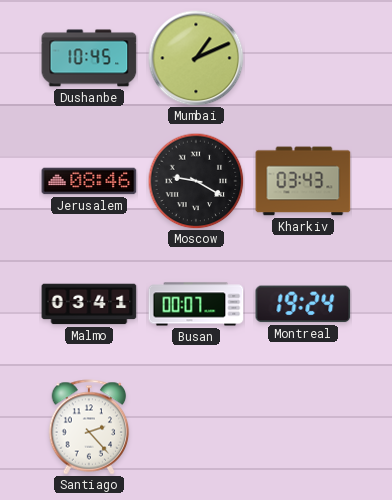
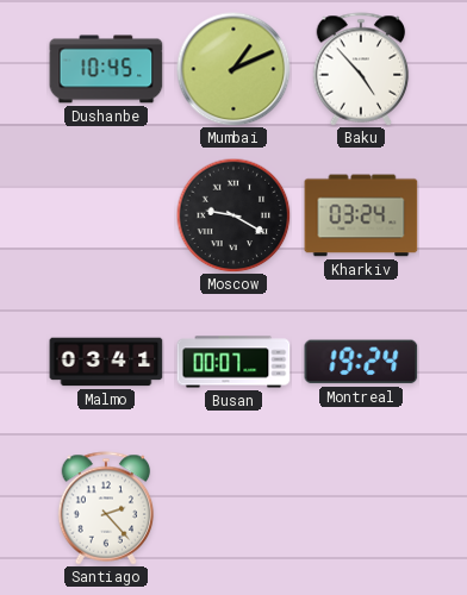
Baku: none -> 4:53
Jerusalem: 08:46 -> none
Kharkiv: 03:43 -> 03:24
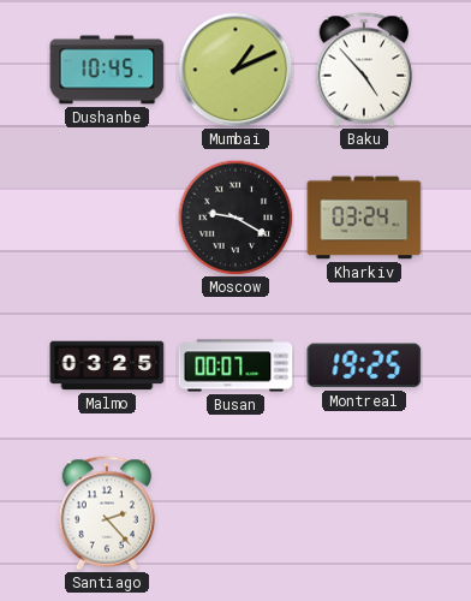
Malmo: 03:41 -> 03:25
Montreal: 19:24 -> 19:25
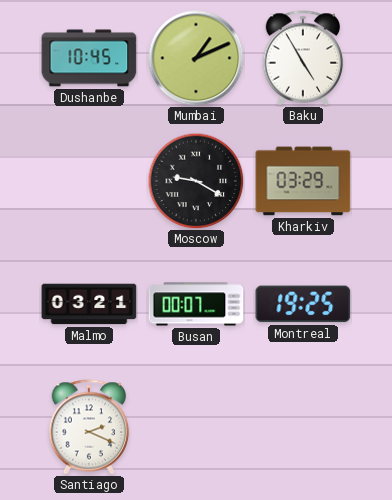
Baku: 4:53 -> 4:55
Kharkiv: 03:24 -> 03:29
Malmo: 03:25 -> 03:21
Santiago: 2:23 -> 2:19
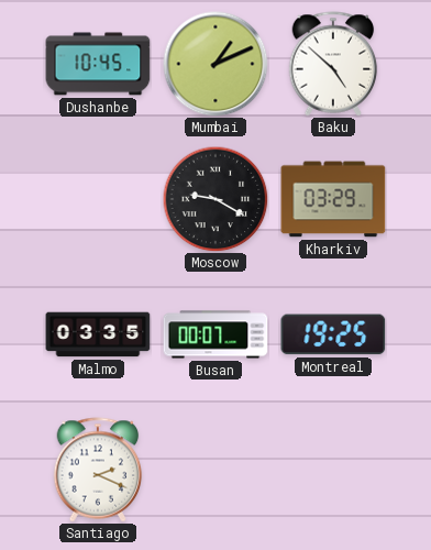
Baku: 4:55 -> 4:52
Malmo: 03:21 -> 03:35
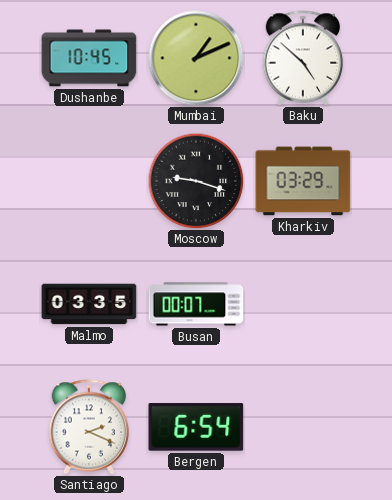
Moscow: 9:20 -> 9:18
Montreal: 19:25 -> none
Bergen: none -> 6:54
